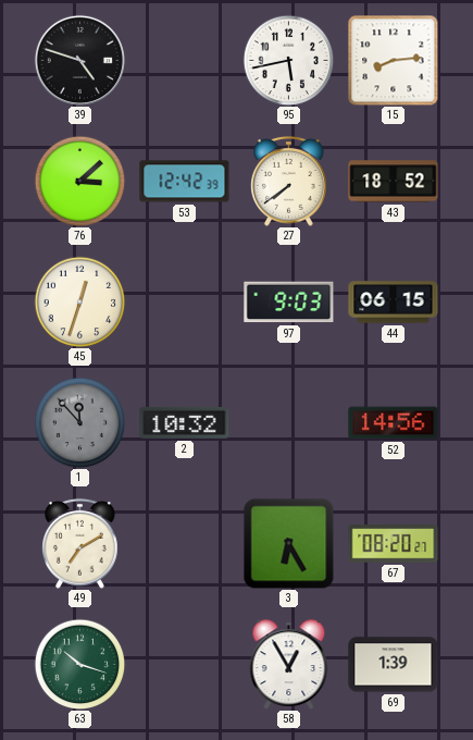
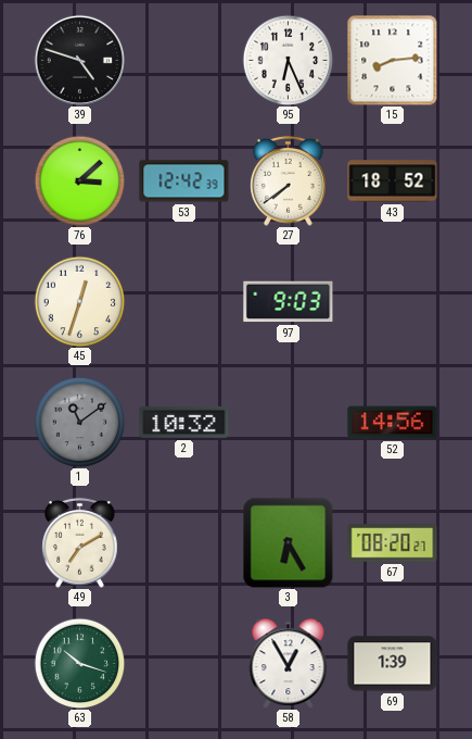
95: 5:43 -> 6:26
44: 06:15 -> none
1: 11:53 -> 11:09
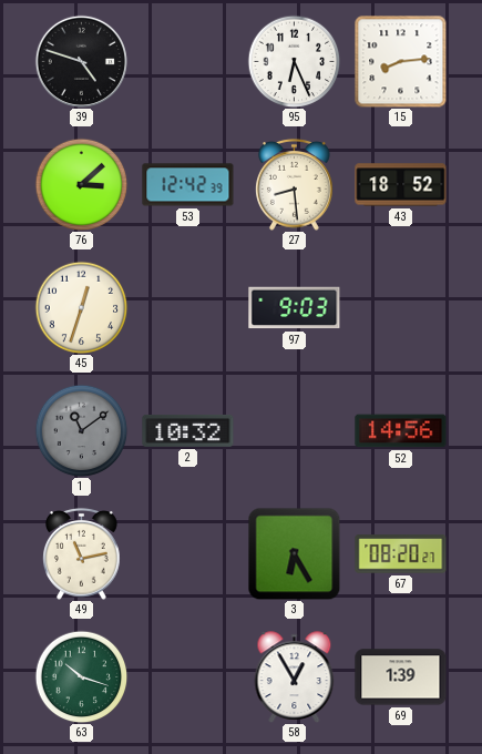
27: 7:39 -> 8:29
49: 7:10 -> 11:13
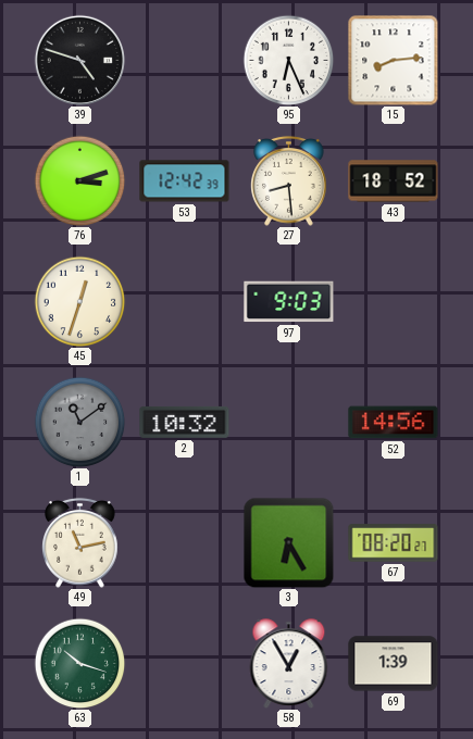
76: 3:08 -> 3:12
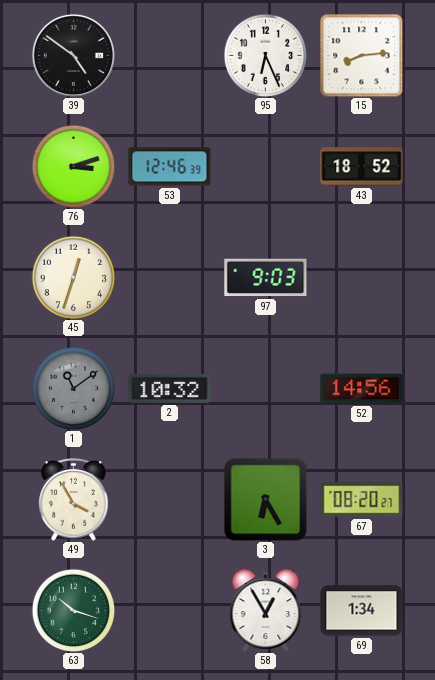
39: 4:48 -> 4:51
53: 12:42 -> 12:46
27: 8:29 -> none
49: 11:13 -> 3:55
69: 1:39 -> 1:34
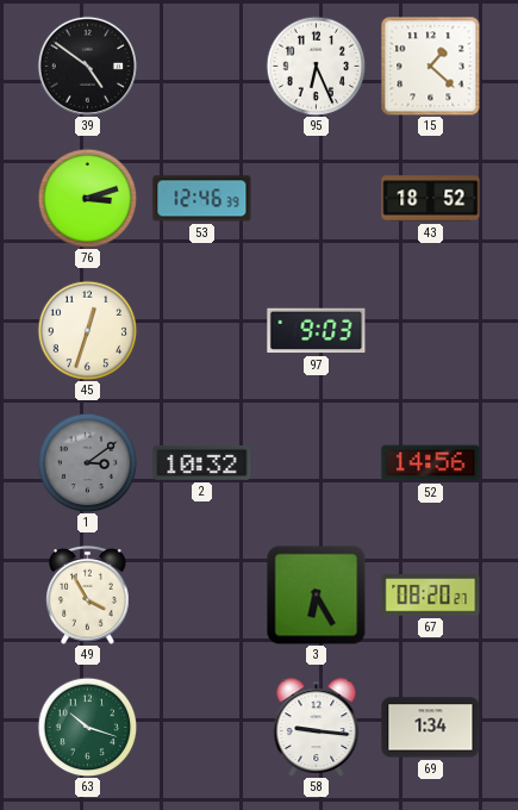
15: 8:14 -> 1:22
1: 11:09 -> 3:09
58: 12:55 -> 9:16
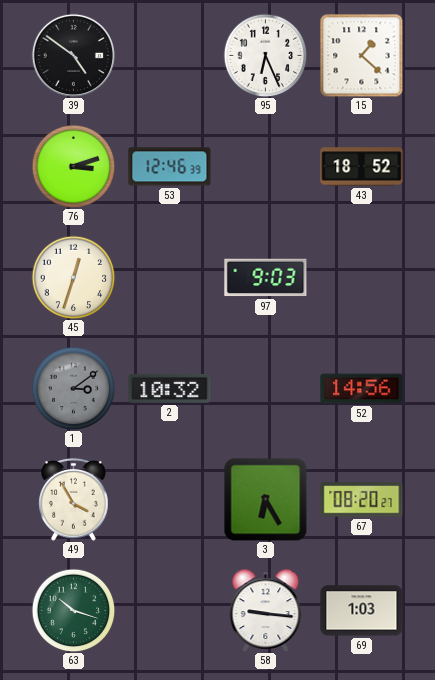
69: 1:34 -> 1:03
